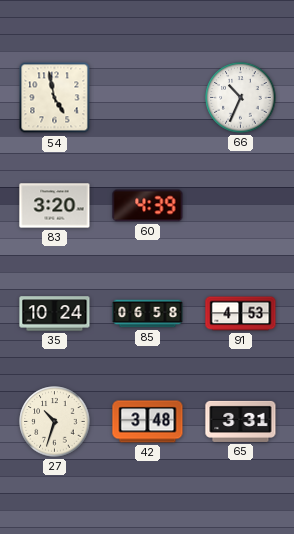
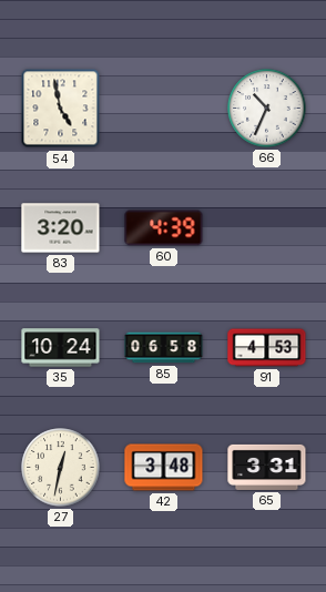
27: 10:33 -> 12:32
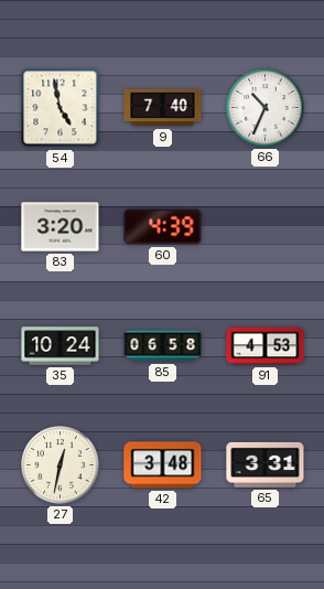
9: none -> 7:40
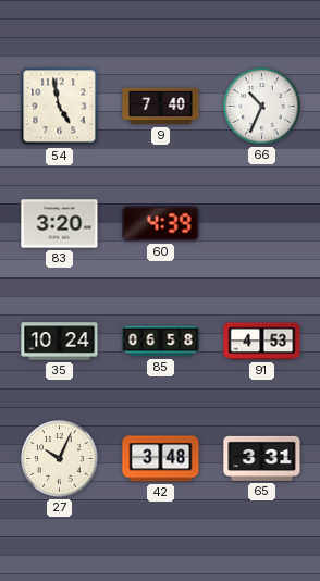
27: 12:32 -> 10:04
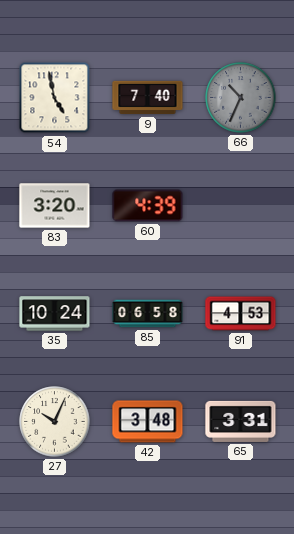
66 dial: white -> grey
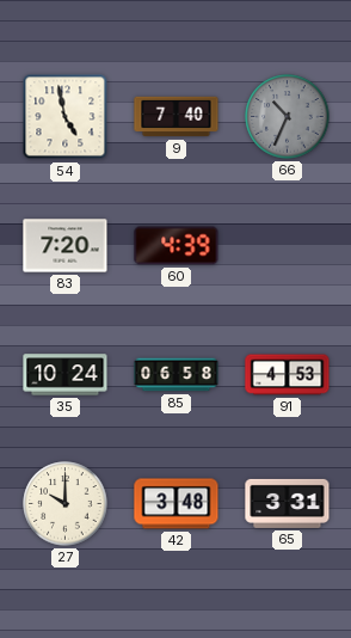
83: 3:20 -> 7:20
27: 10:04 -> 10:00
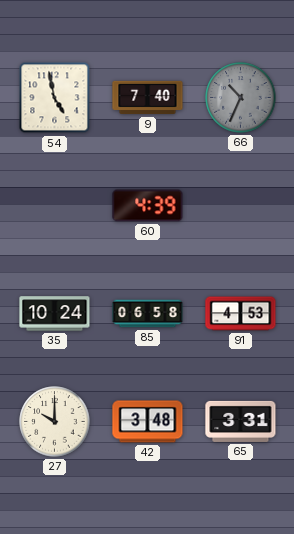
83: 7:20 -> none
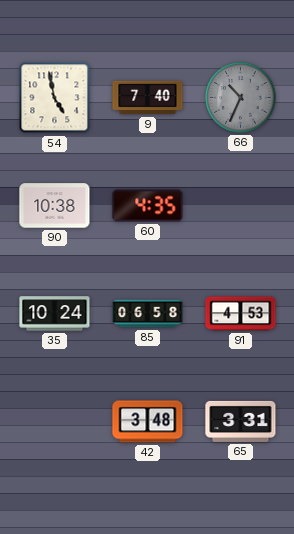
90: none -> 10:38
60: 4:39 -> 4:35
27: 10:00 -> none
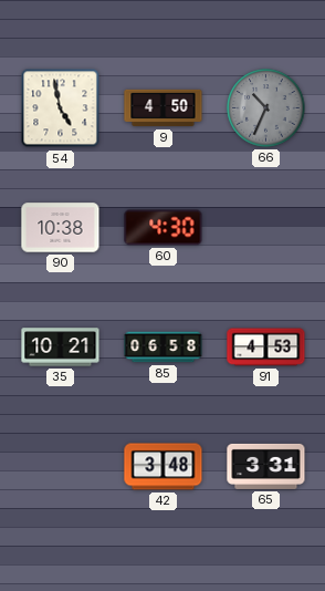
9: 7:40 -> 4:50
60: 4:35 -> 4:30
35: 10:24 -> 10:21
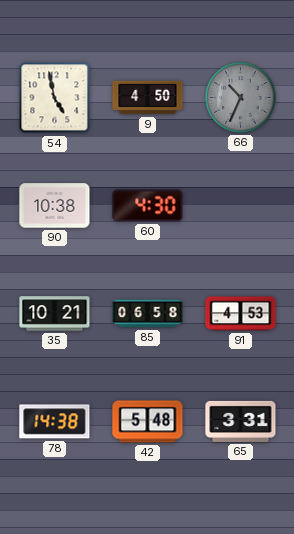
78: none -> 14:38
42: 3:48 -> 5:48
